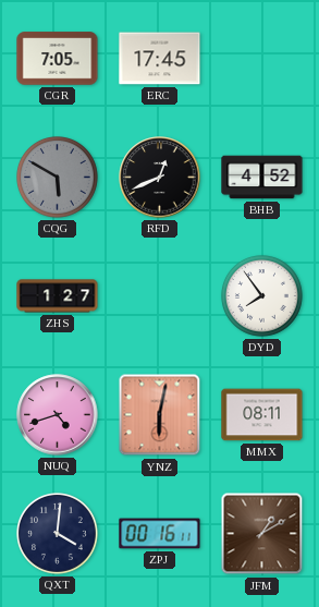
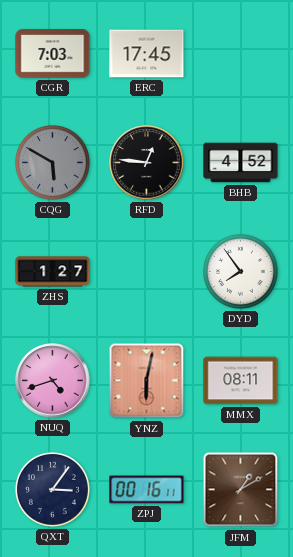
CGR: 7:05 -> 7:03
RFD: 12:41 -> 12:46
QXT: 4:01 -> 3:06
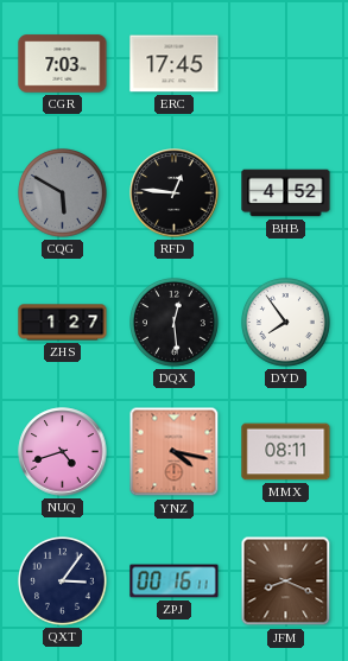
DQX: none -> 12:29
YNZ: 6:02 -> 4:17
JFM: 1:10 -> 8:19
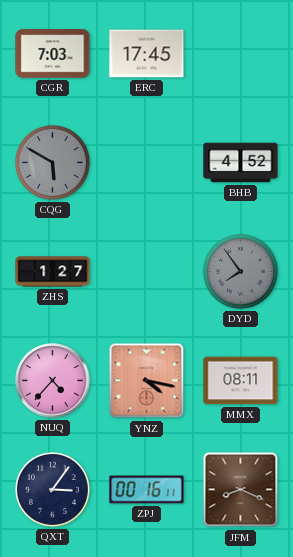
RFD: 12:46 -> none
DQX: 12:29 -> none
DYD dial: white -> grey
NUQ: 4:42 -> 4:37
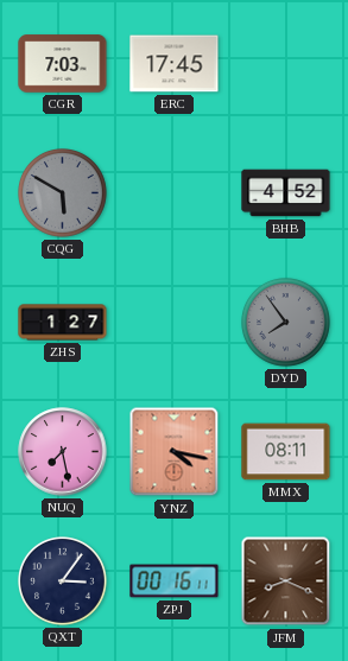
NUQ: 4:37 -> 7:28
